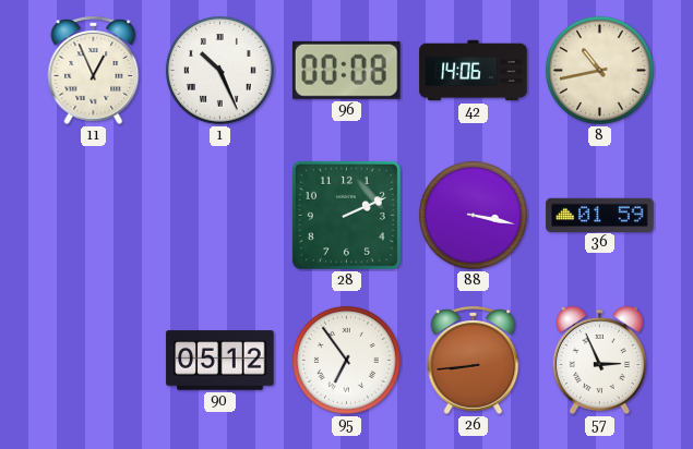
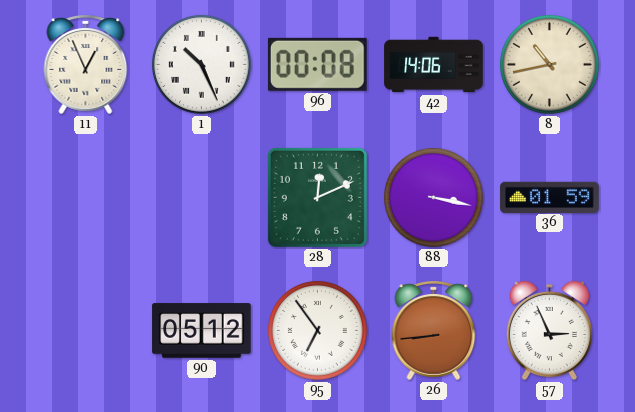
28: 2:11 -> 12:11
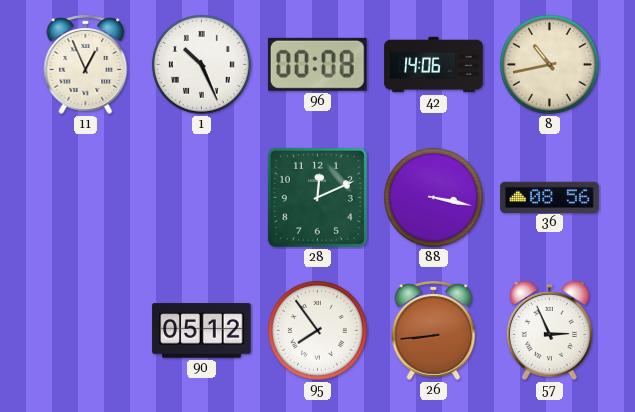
36: 01:59 -> 08:56
95: 6:54 -> 7:54
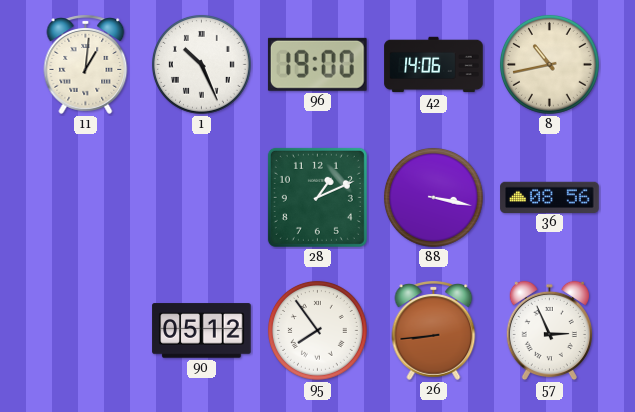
11: 12:56 -> 1:01
96: 00:08 -> 19:00
28: 12:11 -> 1:11
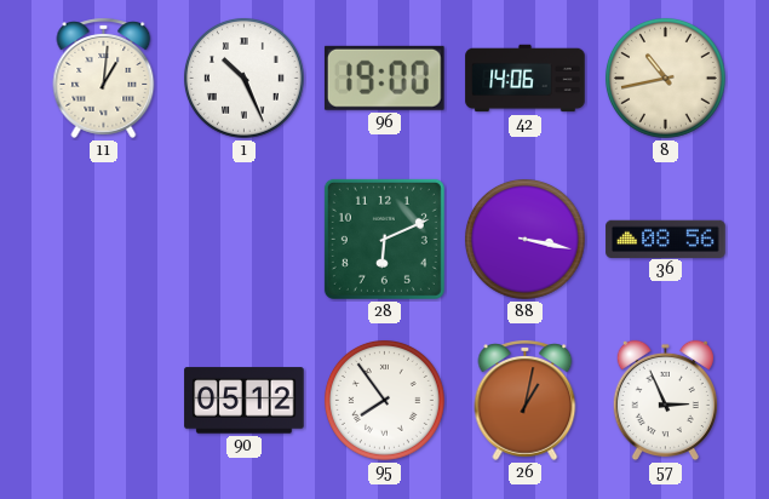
28: 1:11 -> 6:11
26: 8:44 -> 1:02
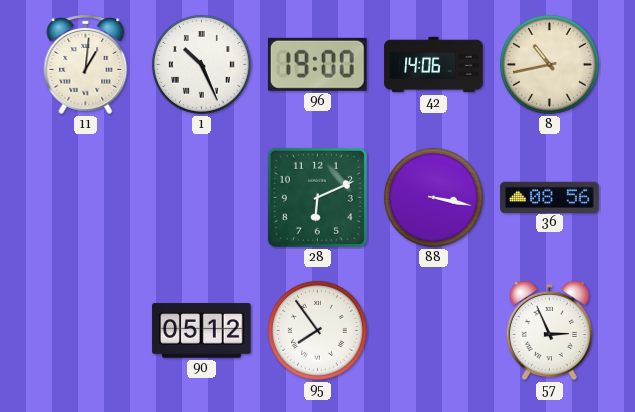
26: 1:02 -> none
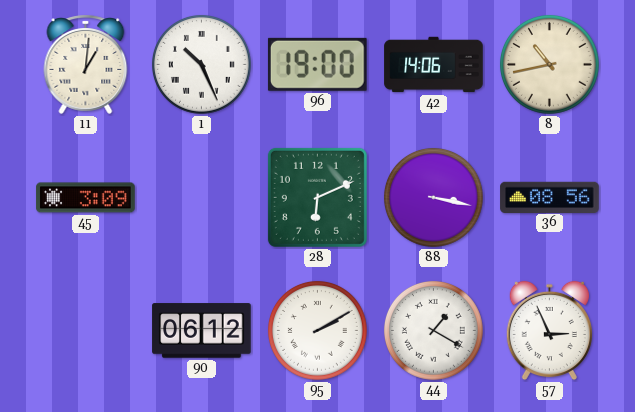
45: none -> 3:09
90: 05:12 -> 06:12
95: 7:54 -> 2:10
44: none -> 1:20
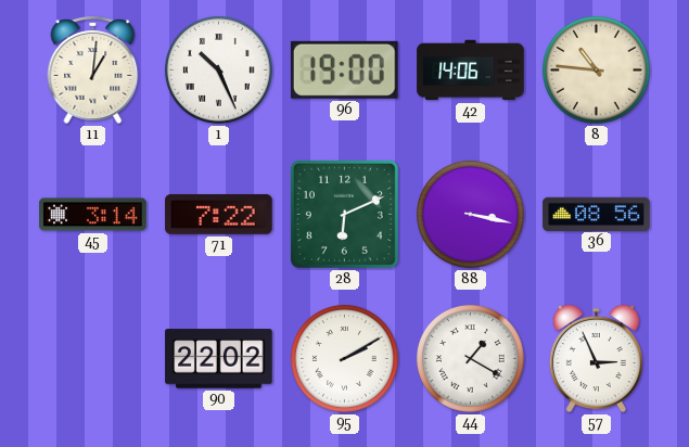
8: 10:43 -> 10:46
45: 3:09 -> 3:14
71: none -> 7:22
90: 06:12 -> 22:02
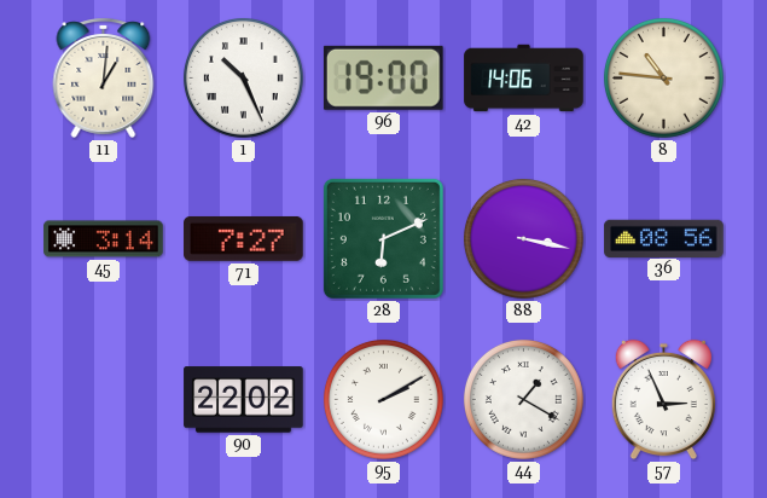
71: 7:22 -> 7:27
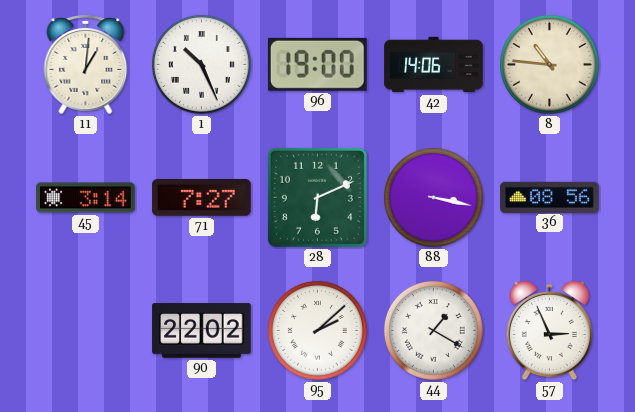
95: 2:10 -> 2:08
